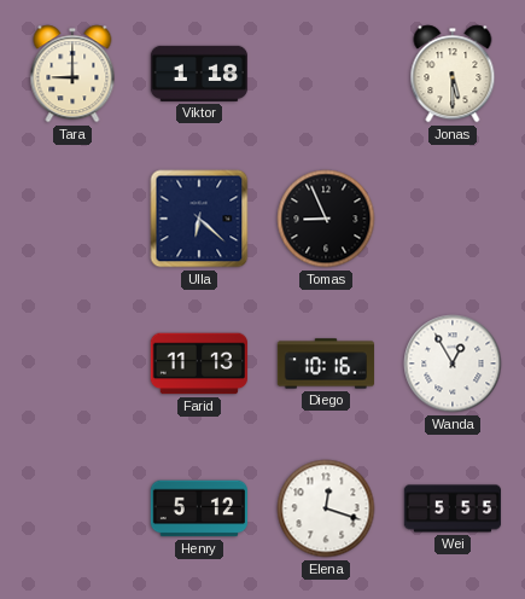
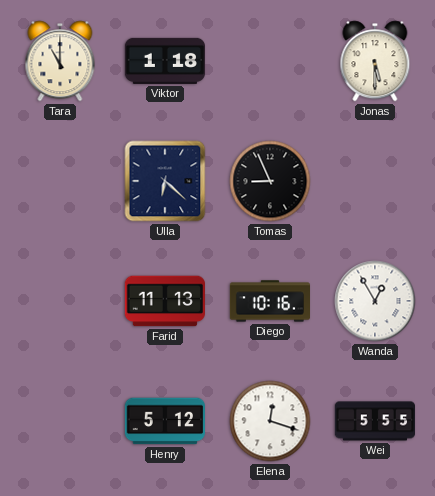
Tara: 9:00 -> 11:00
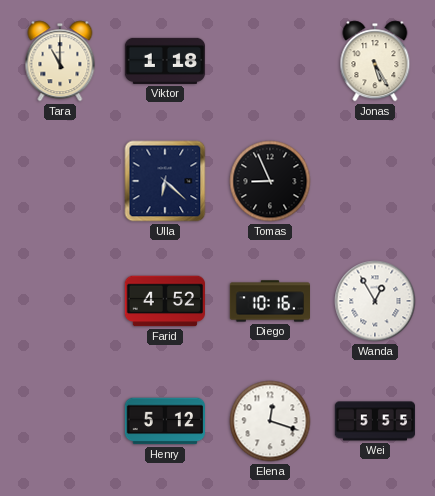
Jonas: 5:30 -> 5:25
Farid: 11:13 -> 4:52
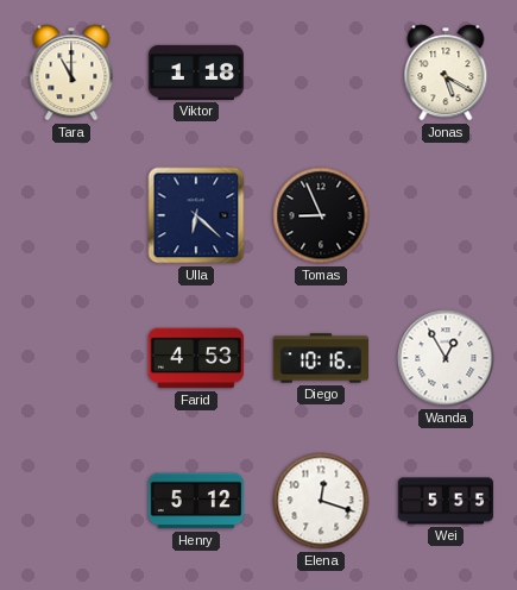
Jonas: 5:25 -> 5:20
Farid: 4:52 -> 4:53
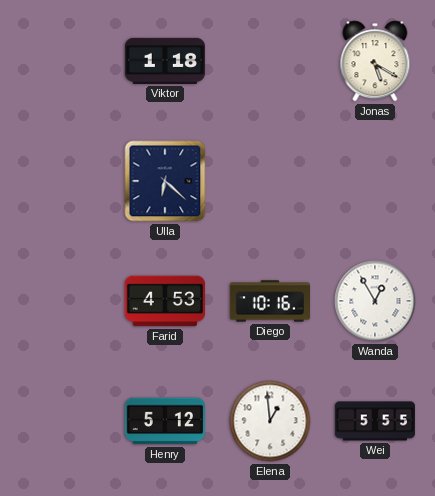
Tara: 11:00 -> none
Tomas: 8:56 -> none
Elena: 12:18 -> 12:59
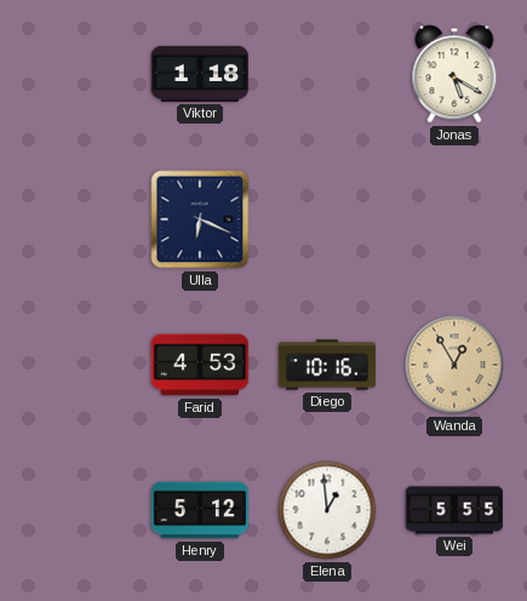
Ulla: 6:22 -> 6:19
Wanda dial: white -> champagne
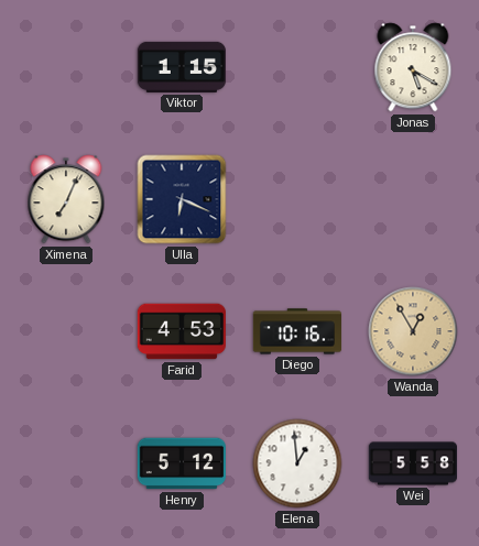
Viktor: 1:18 -> 1:15
Ximena: none -> 7:04
Wei: 5:55 -> 5:58
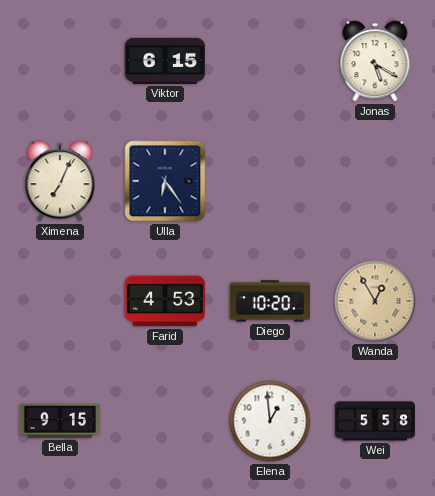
Viktor: 1:15 -> 6:15
Ulla: 6:19 -> 6:24
Diego: 10:16 -> 10:20
Bella: none -> 9:15
Henry: 5:12 -> none
